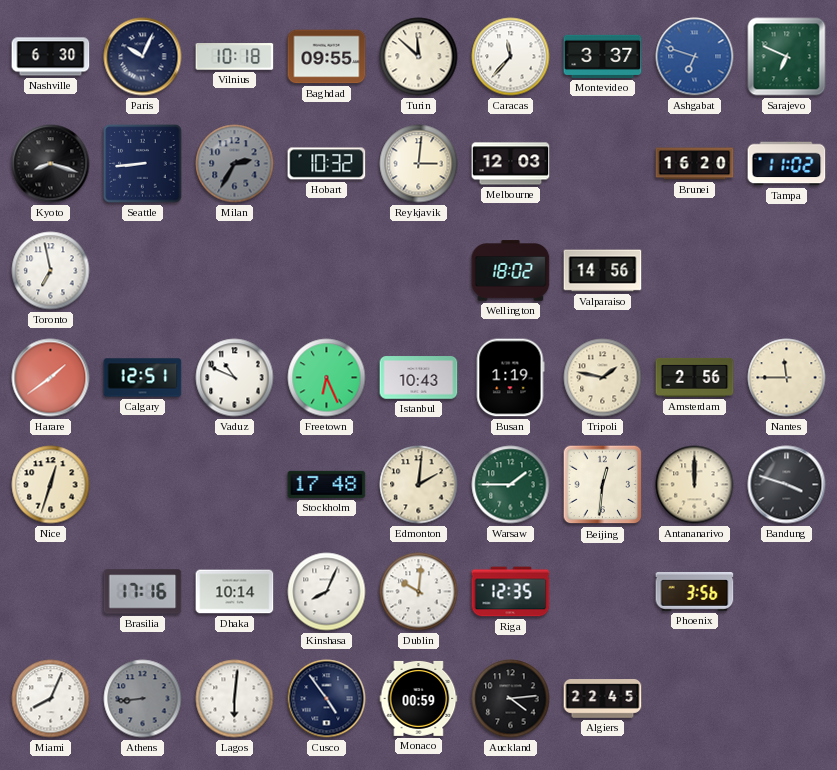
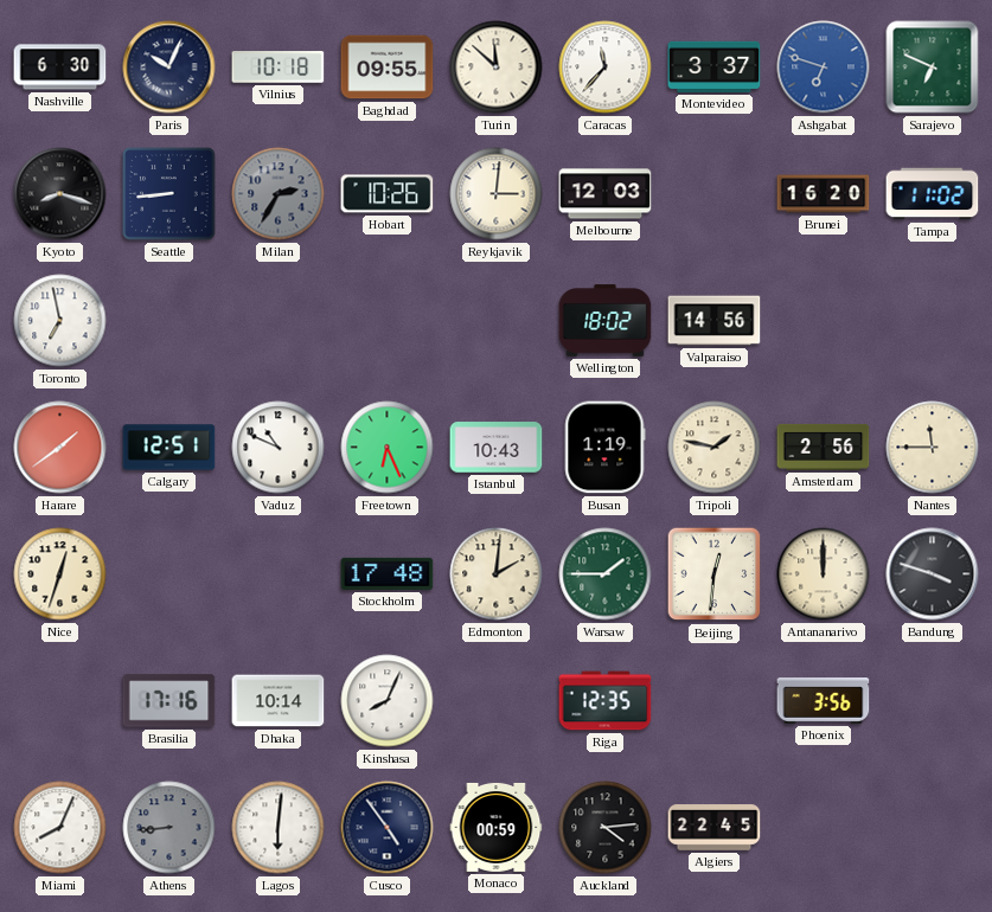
Hobart: 10:32 -> 10:26
Dublin: 10:01 -> none
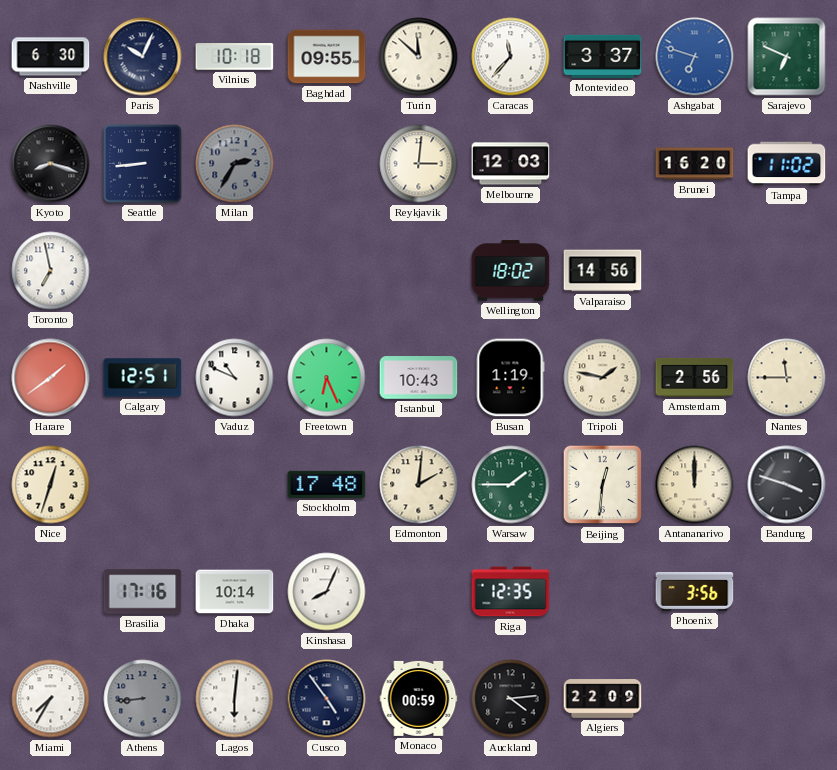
Hobart: 10:26 -> none
Miami: 8:04 -> 7:35
Algiers: 22:45 -> 22:09
